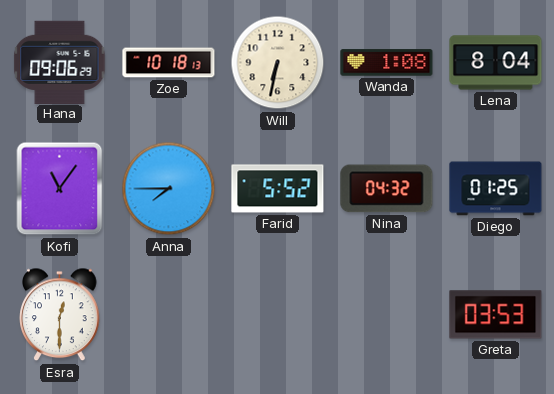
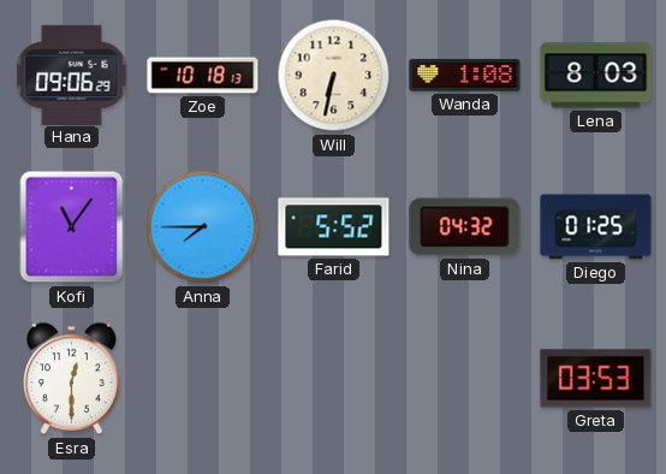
Lena: 8:04 -> 8:03
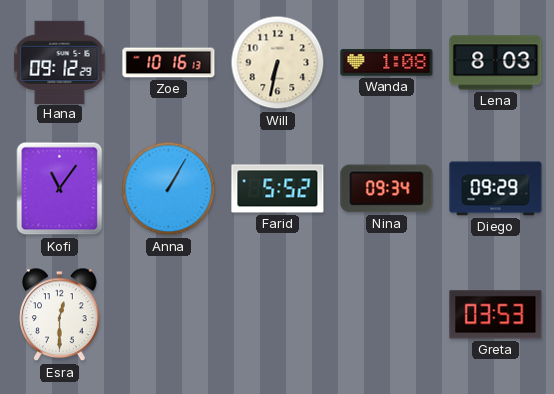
Hana: 09:06 -> 09:12
Zoe: 10:18 -> 10:16
Anna: 7:45 -> 1:05
Nina: 04:32 -> 09:34
Diego: 01:25 -> 09:29
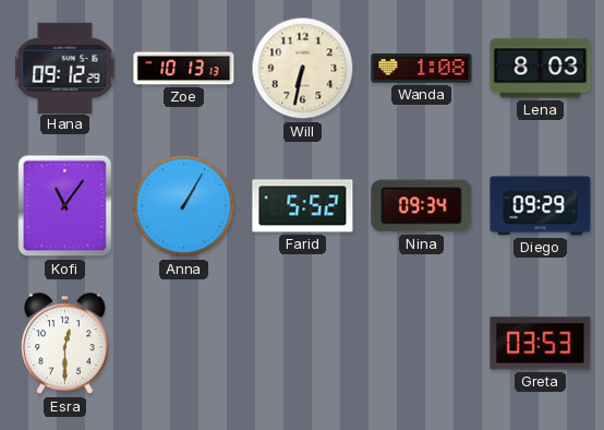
Zoe: 10:16 -> 10:13
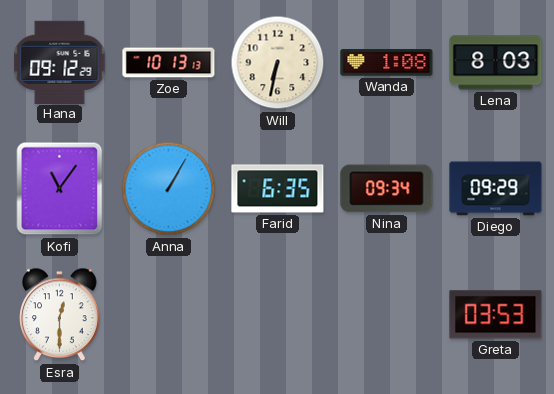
Farid: 5:52 -> 6:35
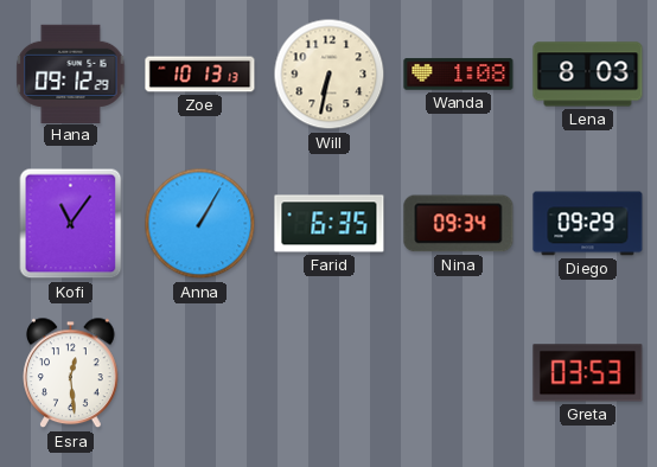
Esra: 12:30 -> 12:29
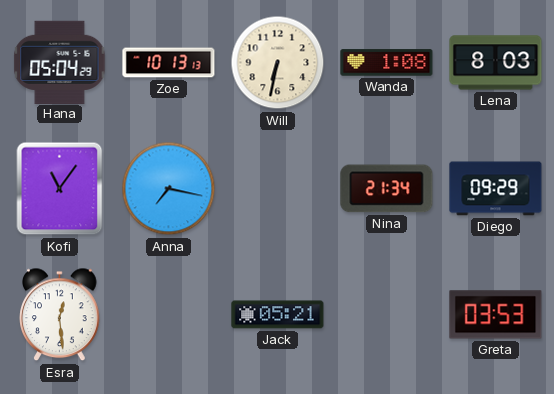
Hana: 09:12 -> 05:04
Anna: 1:05 -> 7:17
Farid: 6:35 -> none
Nina: 09:34 -> 21:34
Jack: none -> 05:21
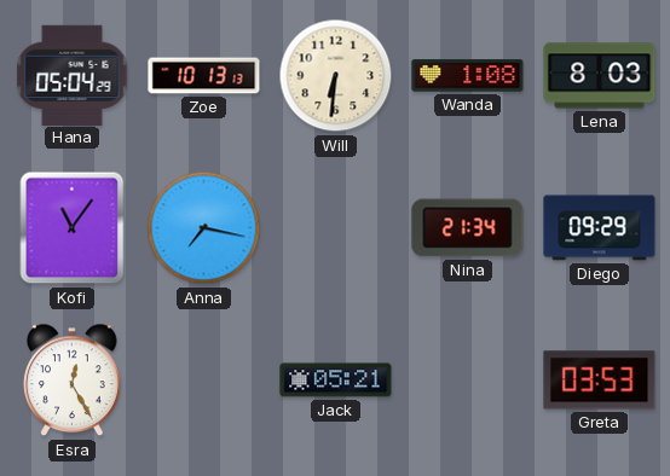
Will: 6:32 -> 6:31
Esra: 12:29 -> 12:25
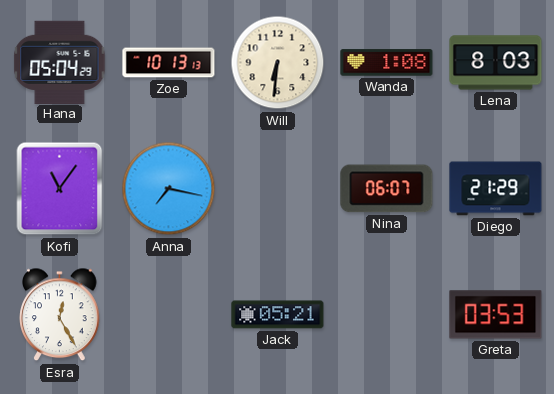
Nina: 21:34 -> 06:07
Diego: 09:29 -> 21:29
